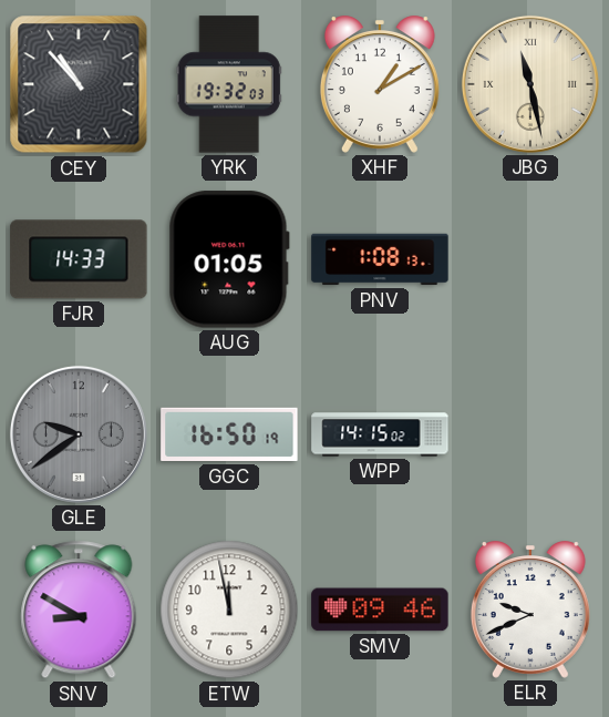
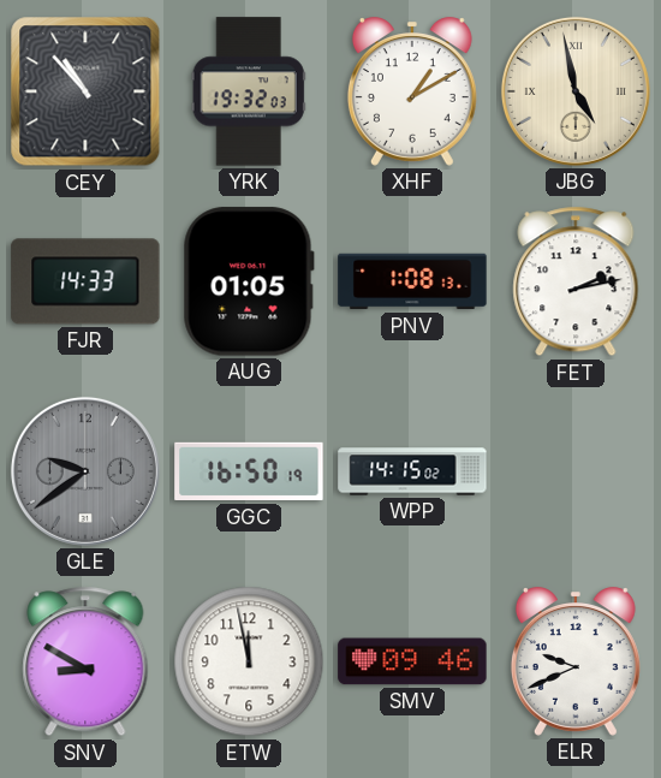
JBG: 11:28 -> 4:58
FET: none -> 2:13
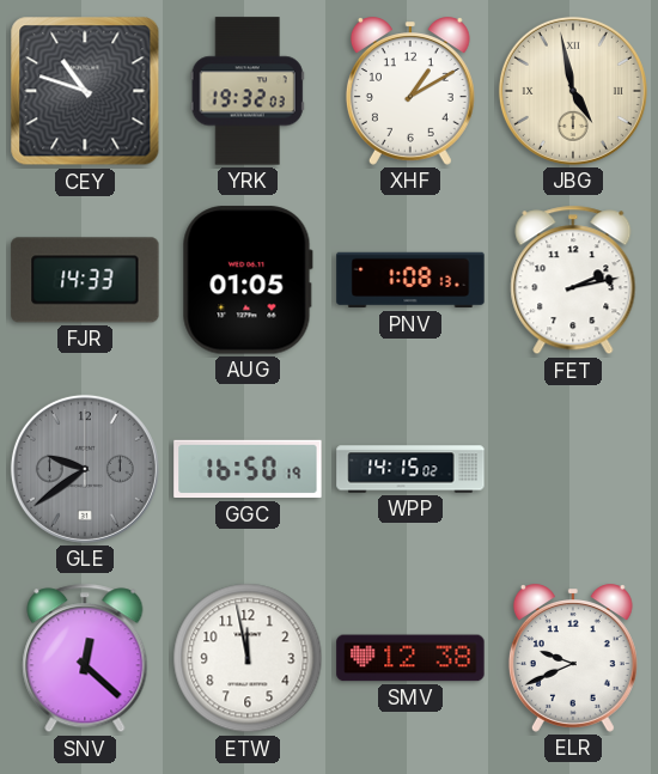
CEY: 10:53 -> 10:48
SNV: 8:50 -> 12:22
SMV: 09:46 -> 12:38
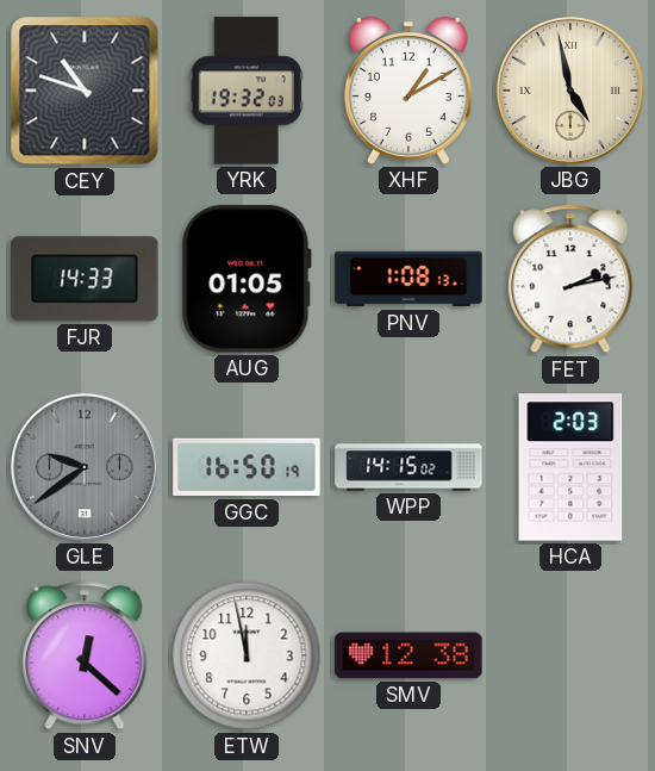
HCA: none -> 2:03
ELR: 9:41 -> none
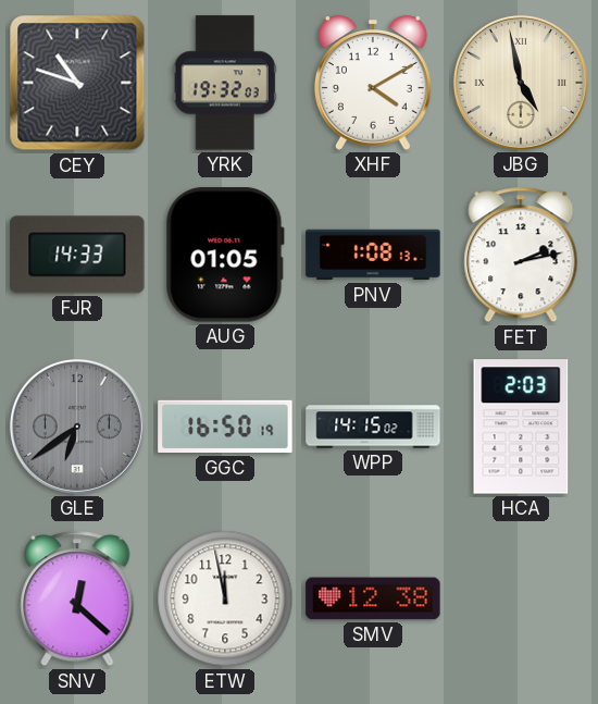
XHF: 1:10 -> 4:10
GLE: 9:39 -> 6:39
